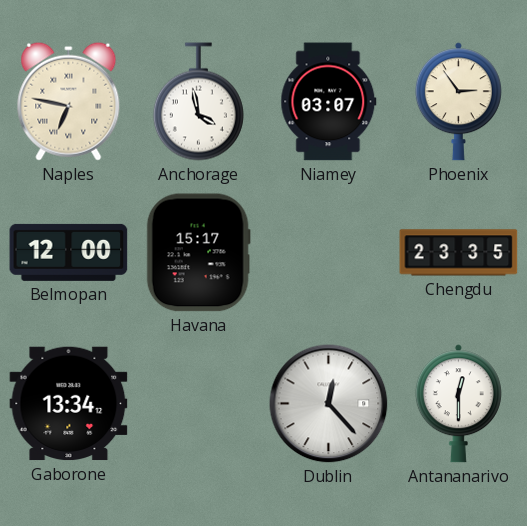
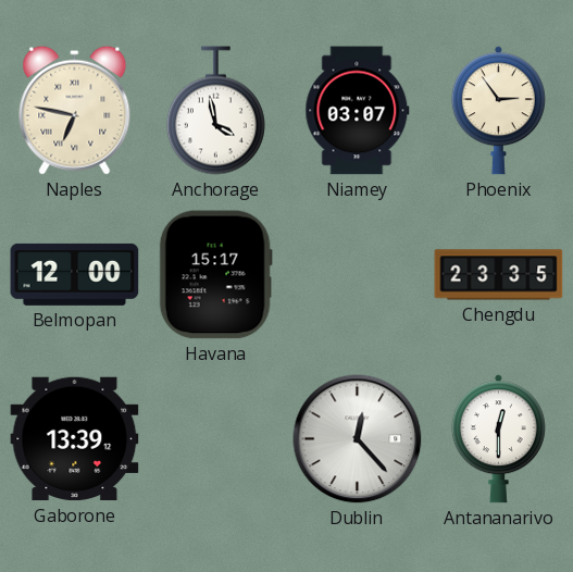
Gaborone: 13:34 -> 13:39
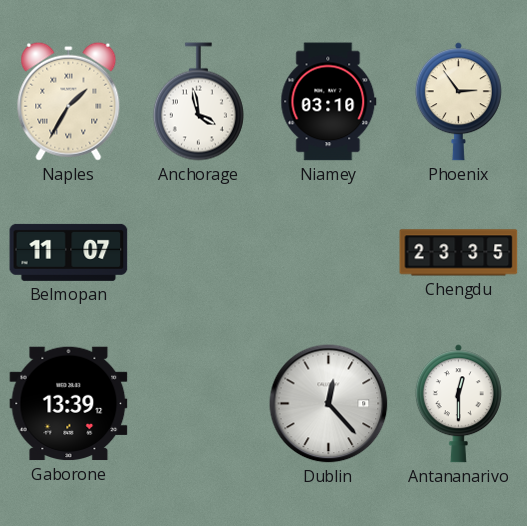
Naples: 6:47 -> 1:35
Niamey: 03:07 -> 03:10
Belmopan: 12:00 -> 11:07
Havana: 15:17 -> none
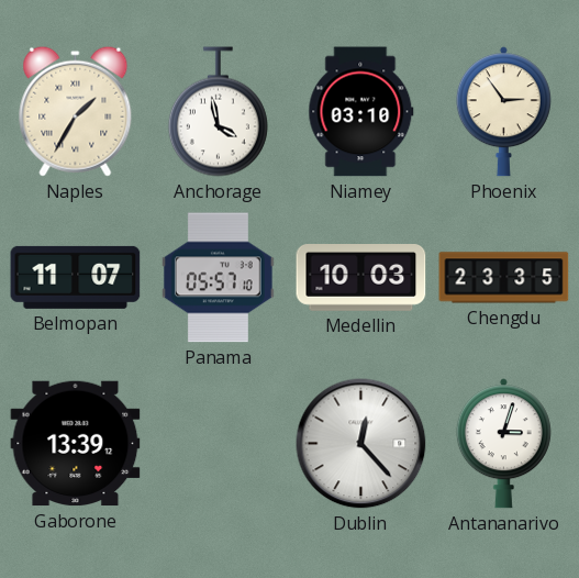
Panama: none -> 05:57
Medellin: none -> 10:03
Antananarivo: 12:30 -> 3:03
